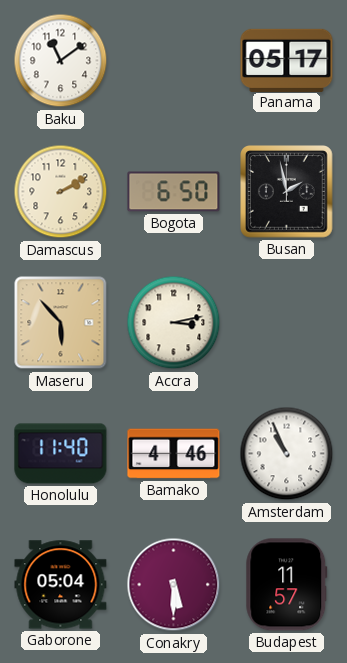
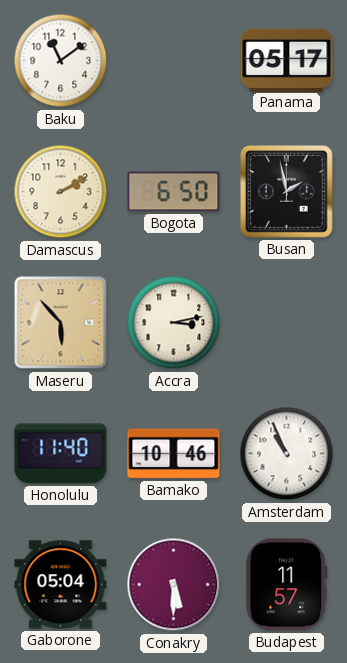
Bamako: 4:46 -> 10:46
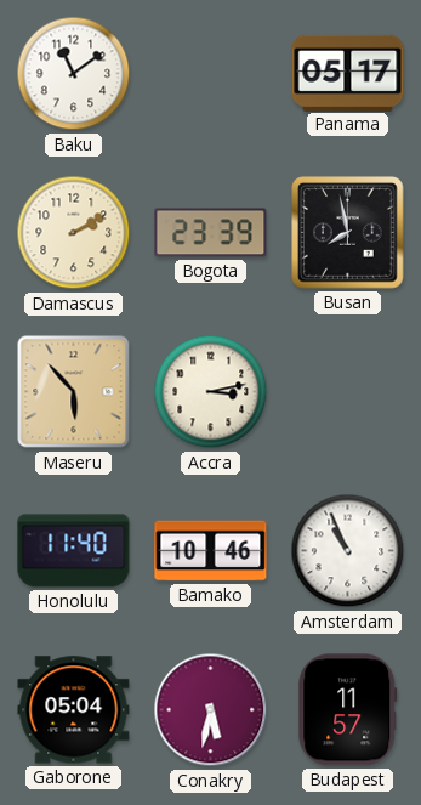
Bogota: 6:50 -> 23:39
Busan: 1:58 -> 7:58
Conakry: 5:30 -> 5:32
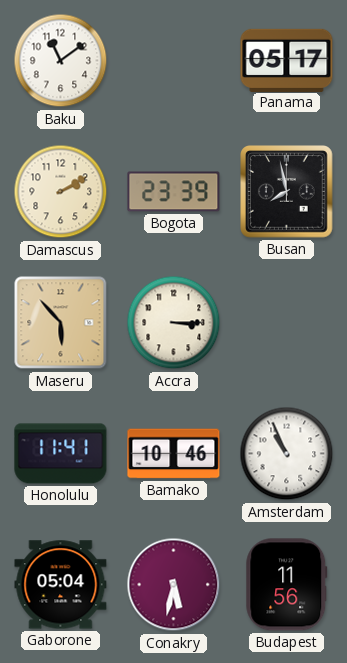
Accra: 3:13 -> 3:15
Honolulu: 11:40 -> 11:41
Budapest: 11:57 -> 11:56
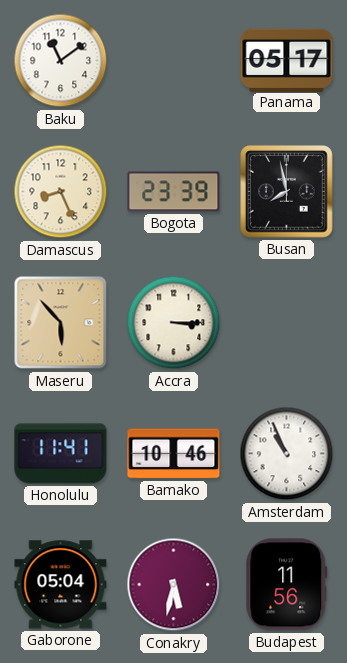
Damascus: 2:10 -> 8:26
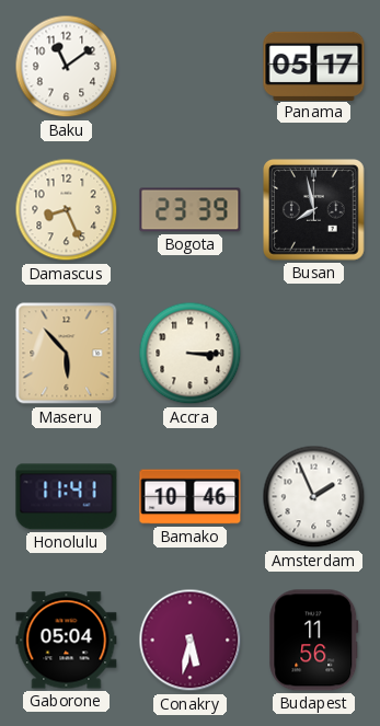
Amsterdam: 10:56 -> 1:56
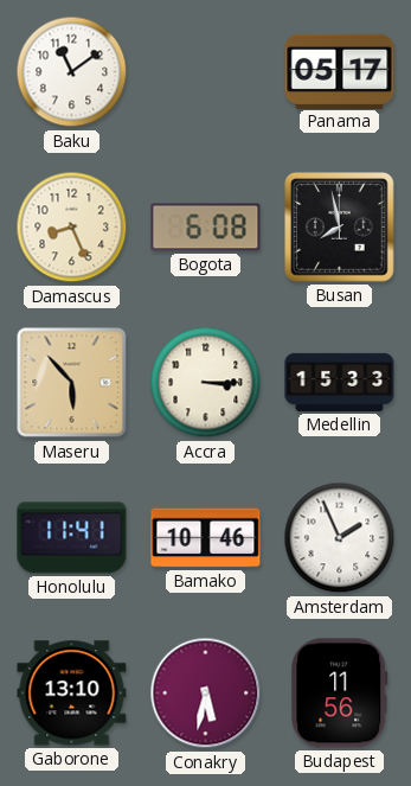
Bogota: 23:39 -> 6:08
Medellin: none -> 15:33
Gaborone: 05:04 -> 13:10
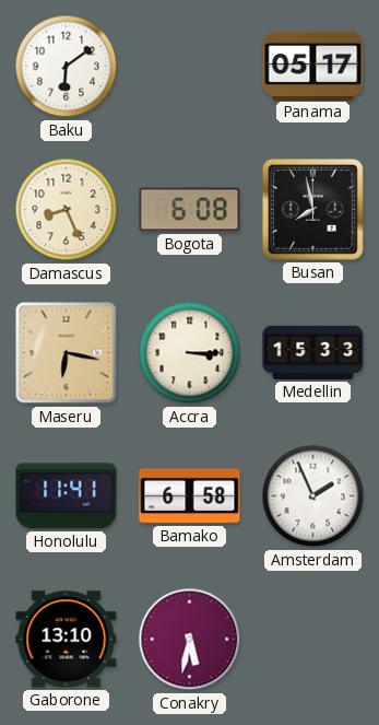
Baku: 11:09 -> 6:09
Maseru: 5:53 -> 6:17
Bamako: 10:46 -> 6:58
Budapest: 11:56 -> none
